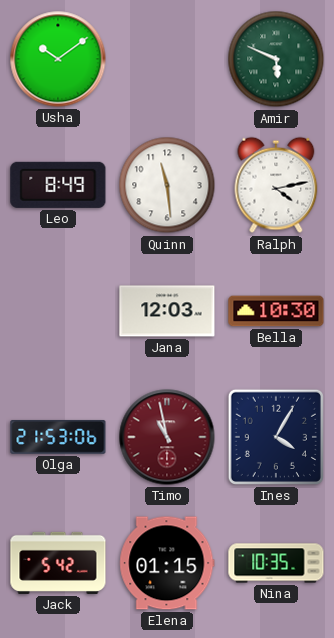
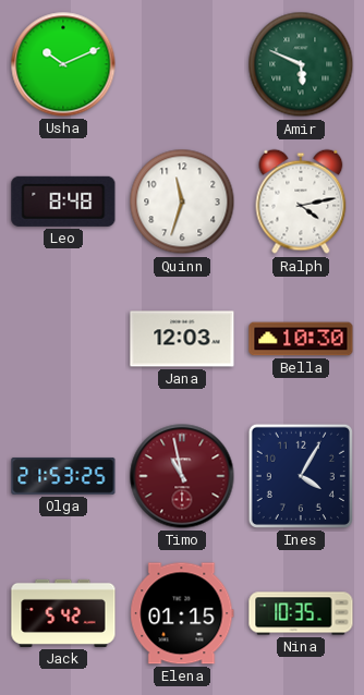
Usha: 10:09 -> 10:11
Leo: 8:49 -> 8:48
Quinn: 11:29 -> 11:33
Olga: 21:53:06 -> 21:53:25
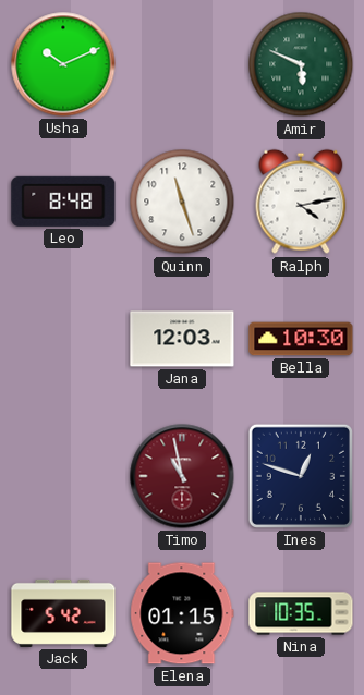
Quinn: 11:33 -> 11:27
Olga: 21:53 -> none
Ines: 4:05 -> 12:48
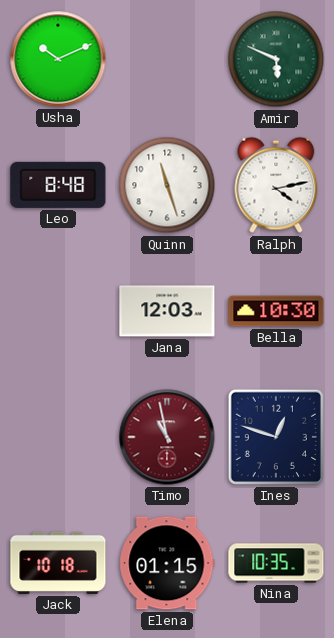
Jack: 5:42 -> 10:18
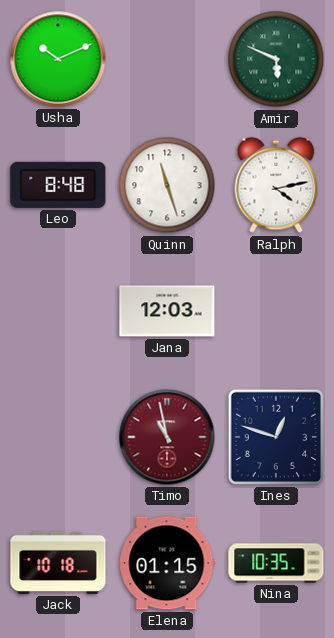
Bella: 10:30 -> none
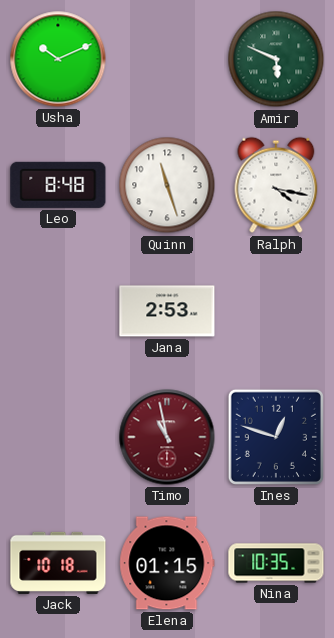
Ralph: 4:13 -> 4:17
Jana: 12:03 -> 2:53
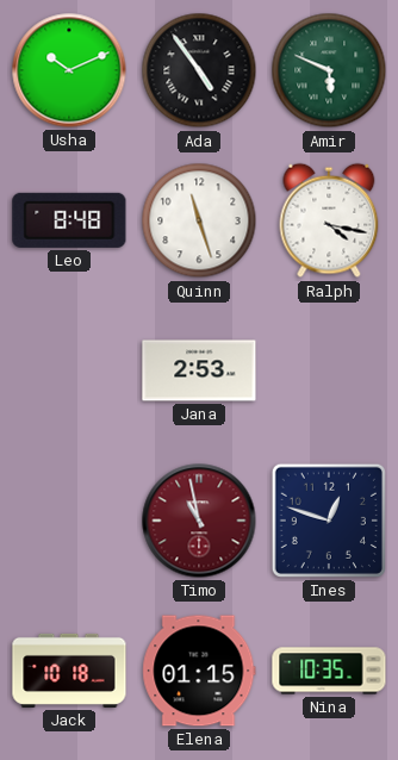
Ada: none -> 4:54
